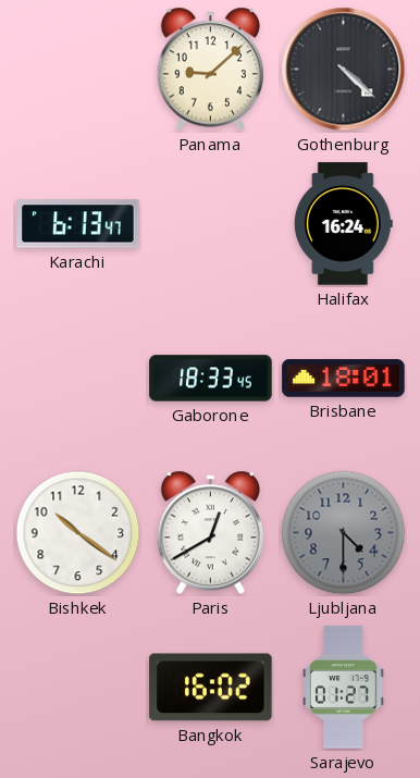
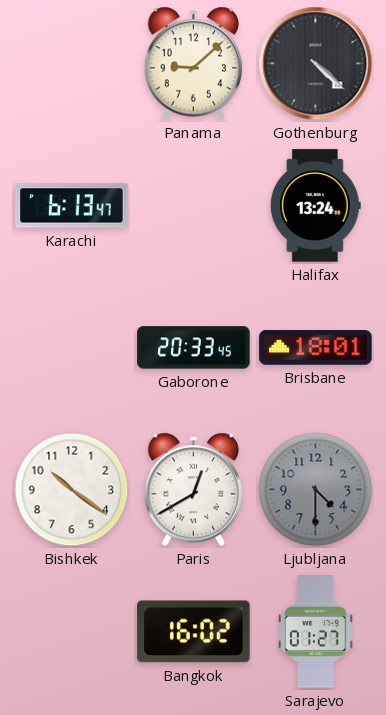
Halifax: 16:24 -> 13:24
Gaborone: 18:33 -> 20:33
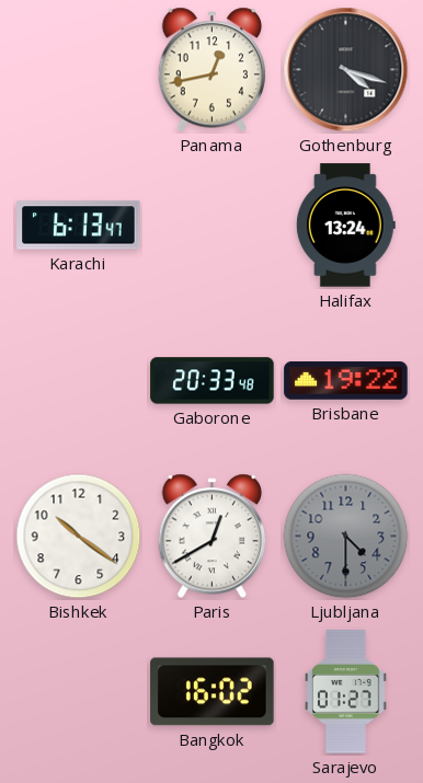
Panama: 9:08 -> 12:43
Gothenburg: 4:22 -> 4:18
Gaborone: 20:33:45 -> 20:33:48
Brisbane: 18:01 -> 19:22
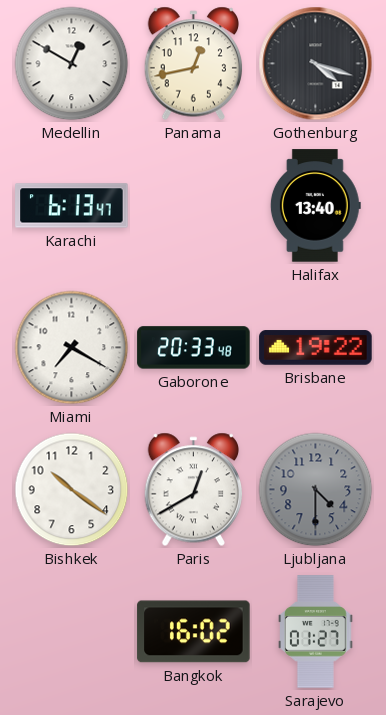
Medellin: none -> 12:50
Halifax: 13:24 -> 13:40
Miami: none -> 7:20
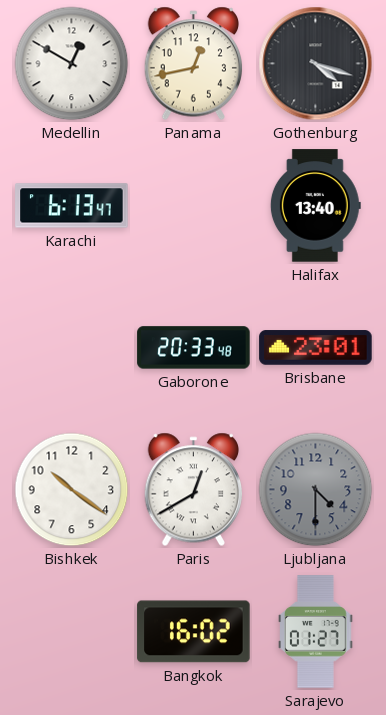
Miami: 7:20 -> none
Brisbane: 19:22 -> 23:01
